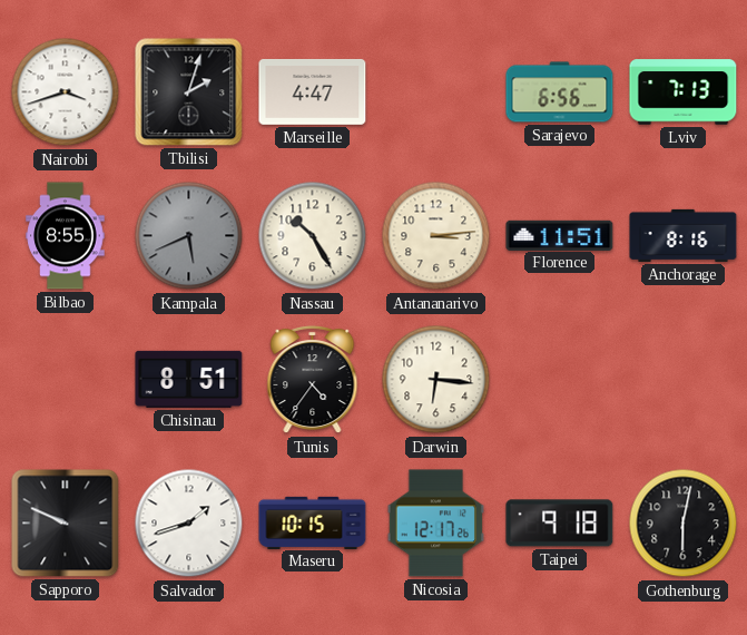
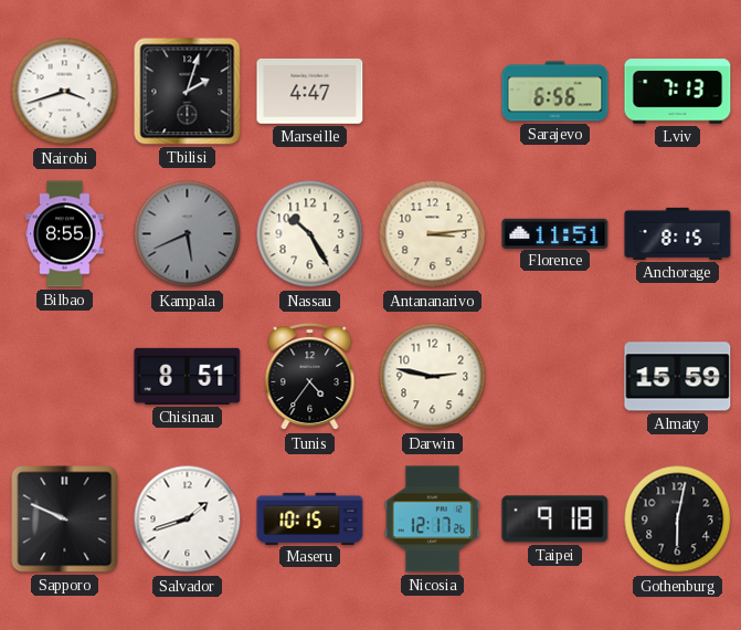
Anchorage: 8:16 -> 8:15
Darwin: 6:16 -> 2:47
Almaty: none -> 15:59
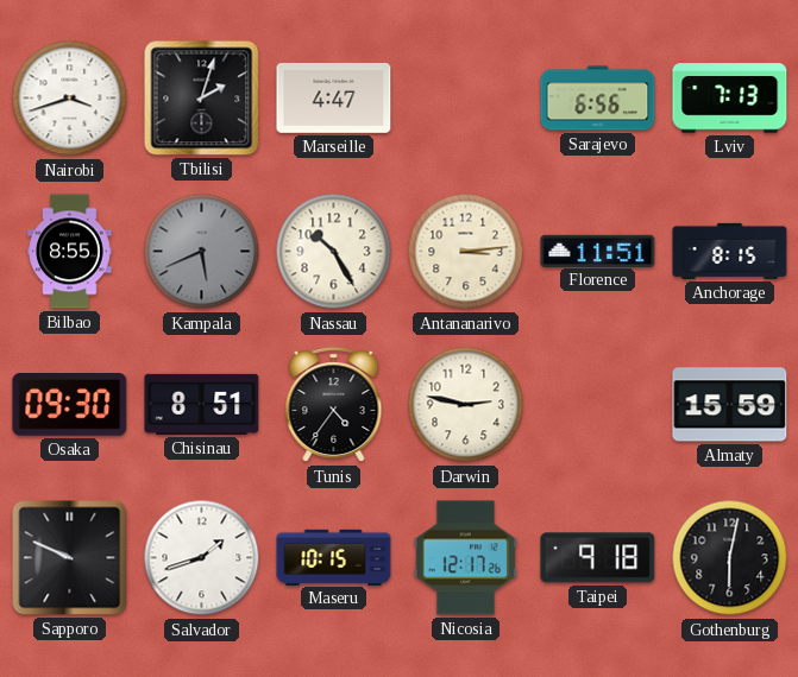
Osaka: none -> 09:30
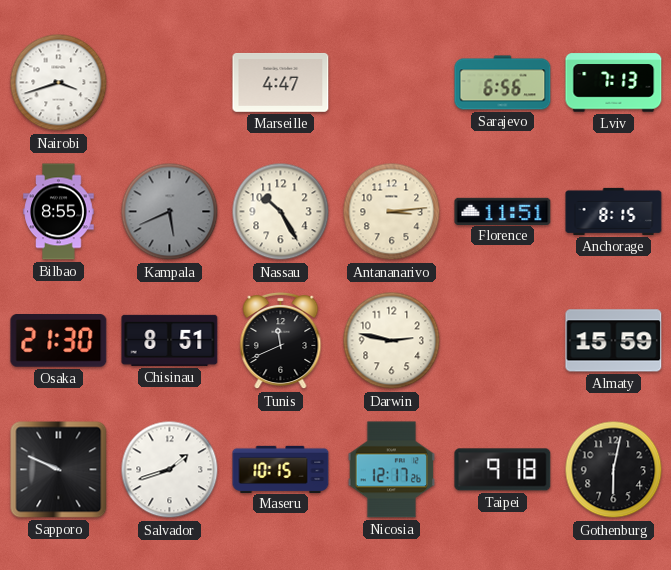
Tbilisi: 2:03 -> none
Osaka: 09:30 -> 21:30
Tunis: 4:36 -> 11:41
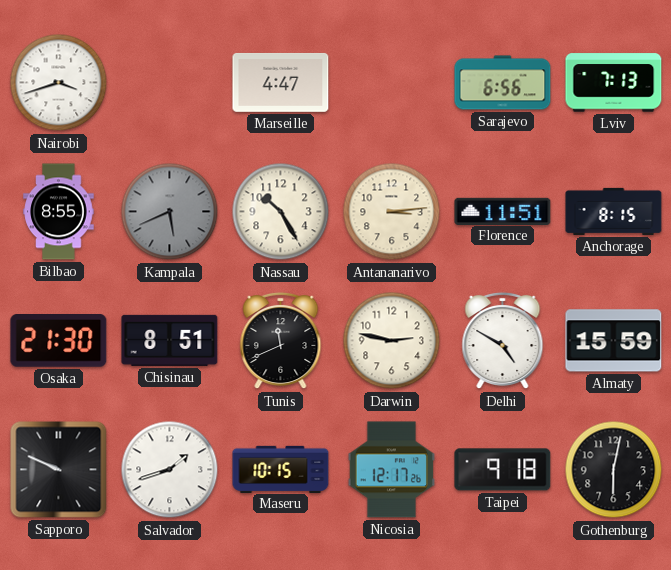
Delhi: none -> 4:50
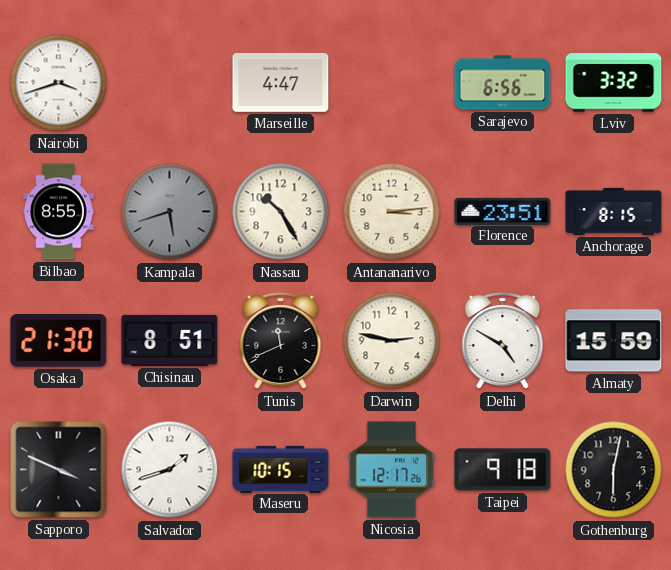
Lviv: 7:13 -> 3:32
Kampala: 5:41 -> 5:42
Florence: 11:51 -> 23:51
Sapporo: 9:49 -> 3:49
